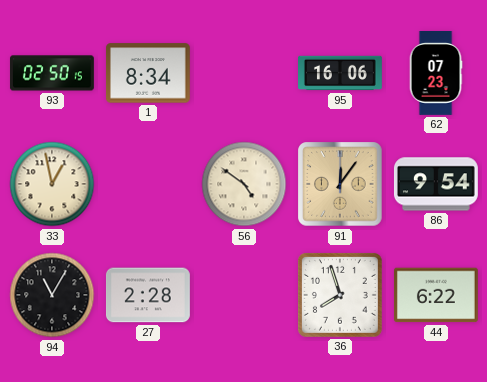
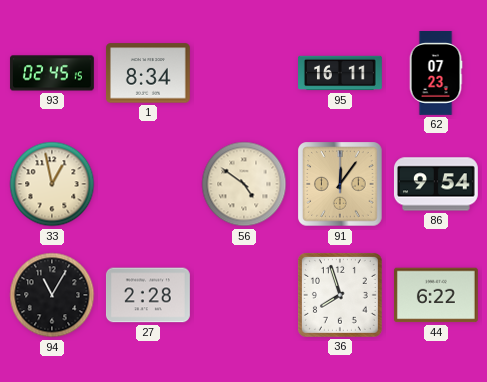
93: 02:50 -> 02:45
95: 16:06 -> 16:11
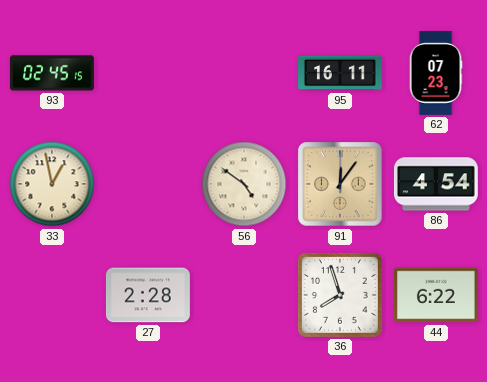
1: 8:34 -> none
86: 9:54 -> 4:54
94: 11:05 -> none
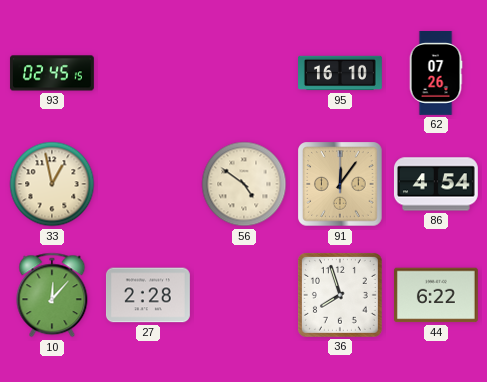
95: 16:11 -> 16:10
62: 07:23 -> 07:26
10: none -> 12:07
